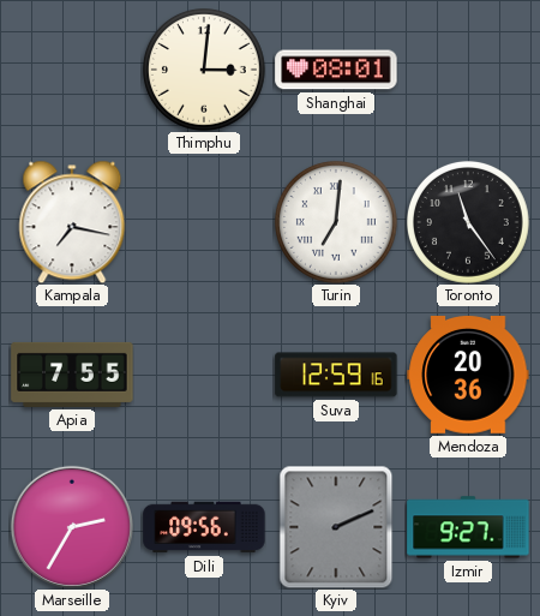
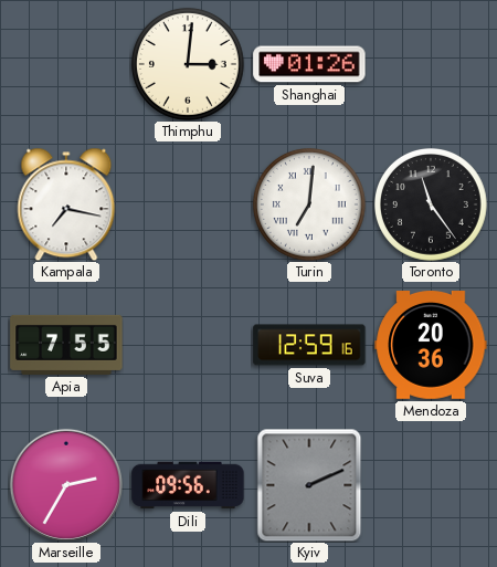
Shanghai: 08:01 -> 01:26
Izmir: 9:27 -> none
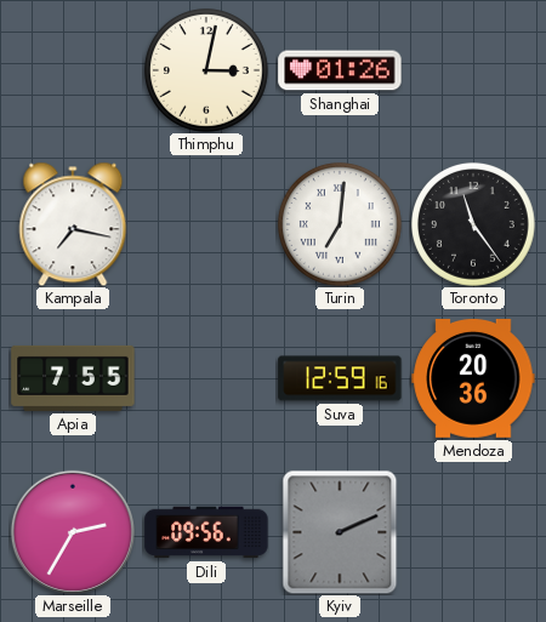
Thimphu: 3:01 -> 3:02
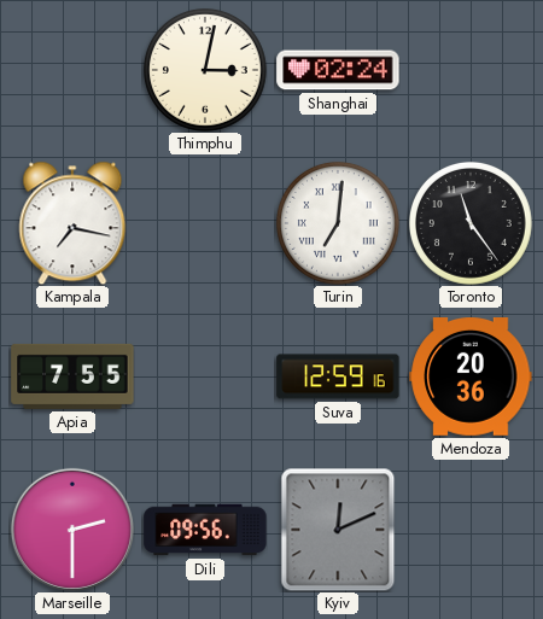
Shanghai: 01:26 -> 02:24
Marseille: 2:35 -> 2:30
Kyiv: 2:11 -> 12:11
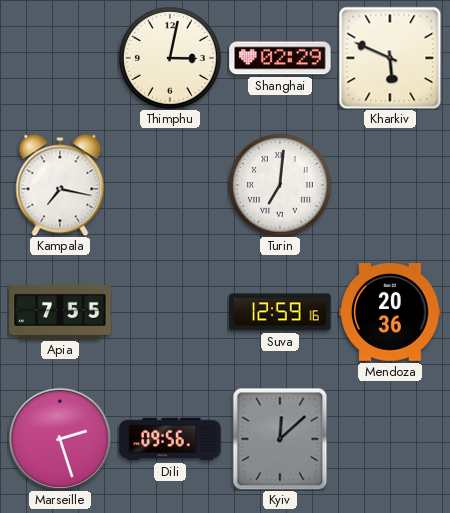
Shanghai: 02:24 -> 02:29
Kharkiv: none -> 5:49
Toronto: 11:24 -> none
Marseille: 2:30 -> 2:27
Kyiv: 12:11 -> 12:08
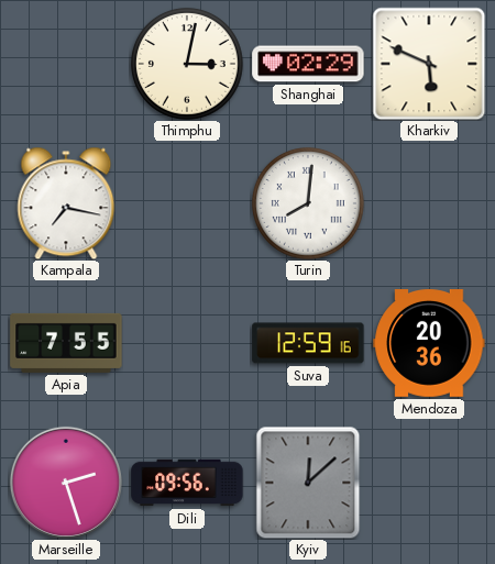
Turin: 7:01 -> 8:01
